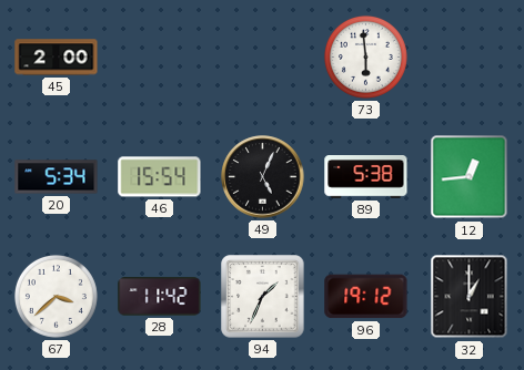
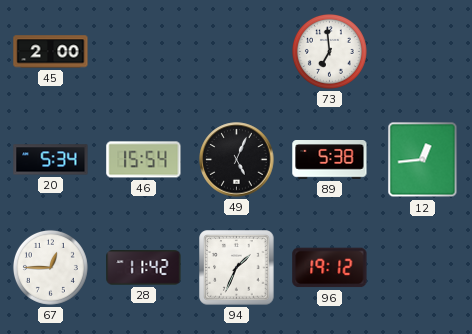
73: 5:59 -> 6:59
67: 3:38 -> 12:45
32: 1:00 -> none
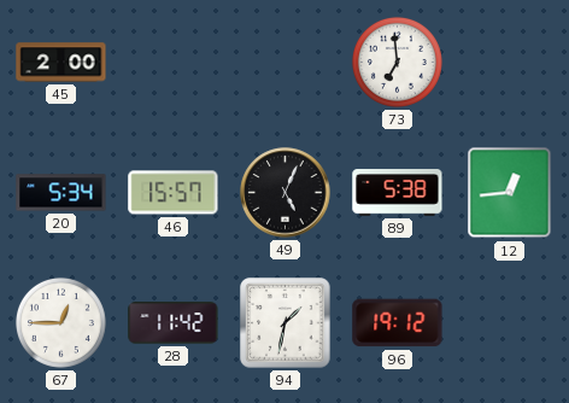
46: 15:54 -> 15:57
94: 1:34 -> 1:32
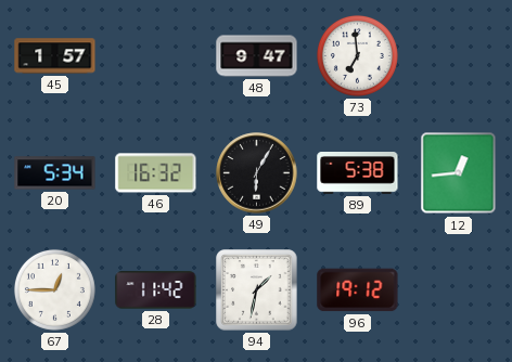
45: 2:00 -> 1:57
48: none -> 9:47
46: 15:57 -> 16:32
49: 5:04 -> 6:05
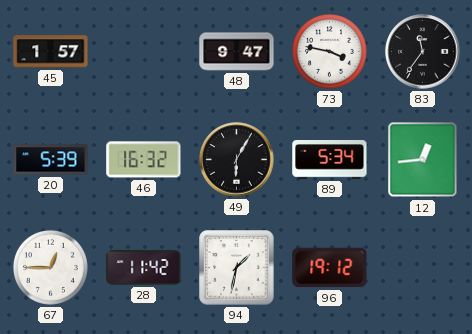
73: 6:59 -> 3:47
83: none -> 11:36
20: 5:34 -> 5:39
89: 5:38 -> 5:34
